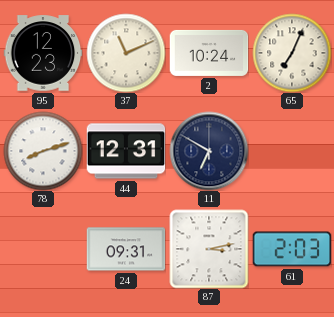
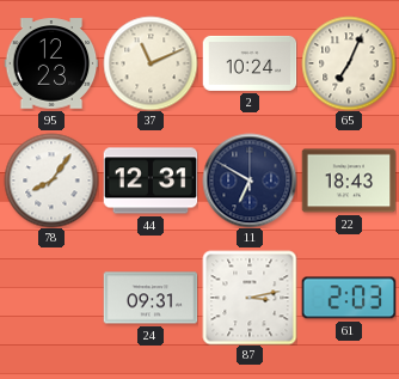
78: 8:12 -> 8:06
22: none -> 18:43
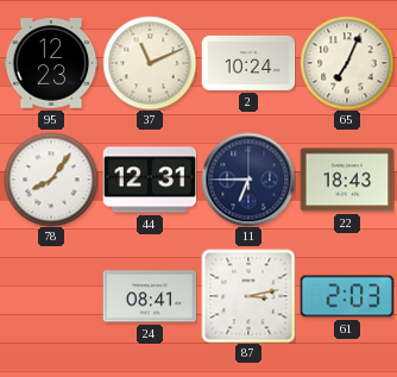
11: 6:50 -> 6:45
24: 09:31 -> 08:41
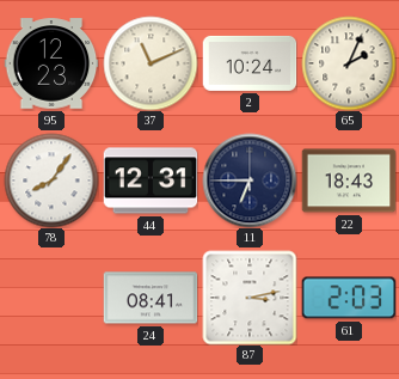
65: 7:04 -> 2:04
